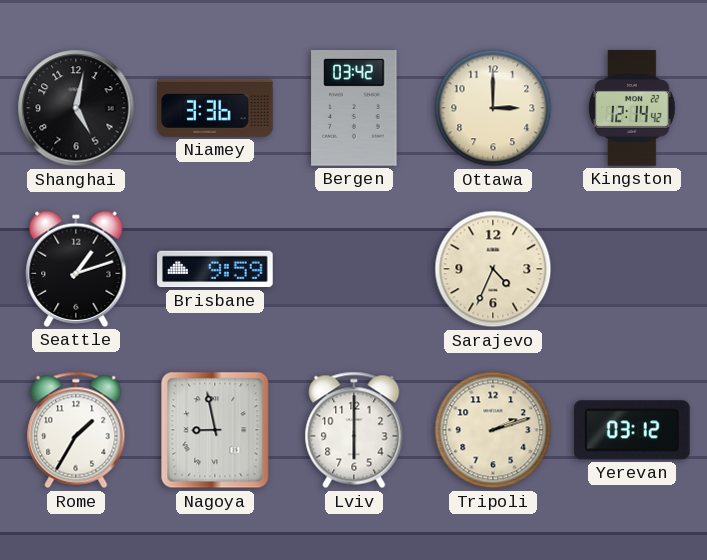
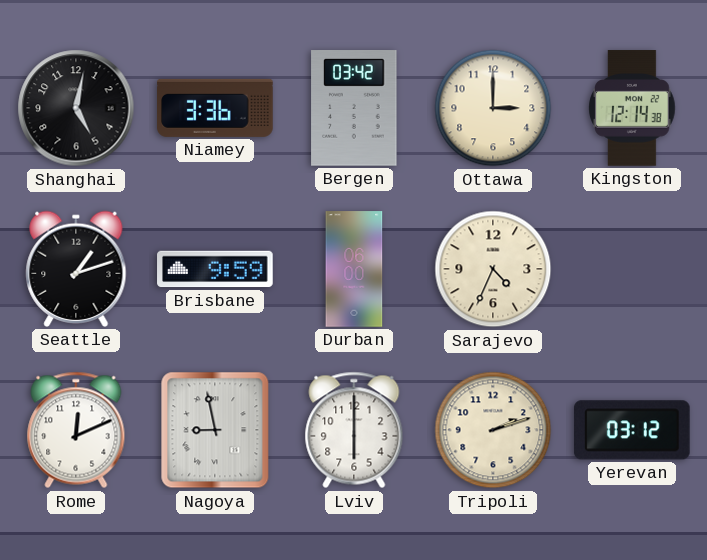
Kingston: 12:14:42 -> 12:14:38
Durban: none -> 06:00
Rome: 1:35 -> 12:11
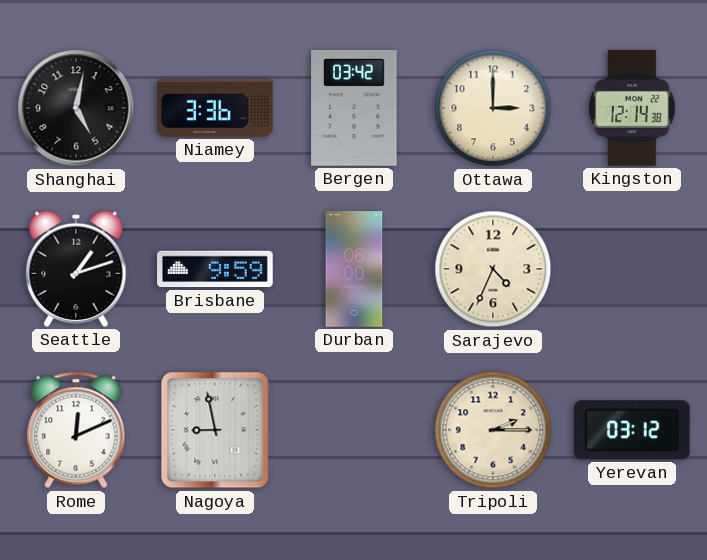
Lviv: 6:00 -> none
Tripoli: 2:12 -> 2:15
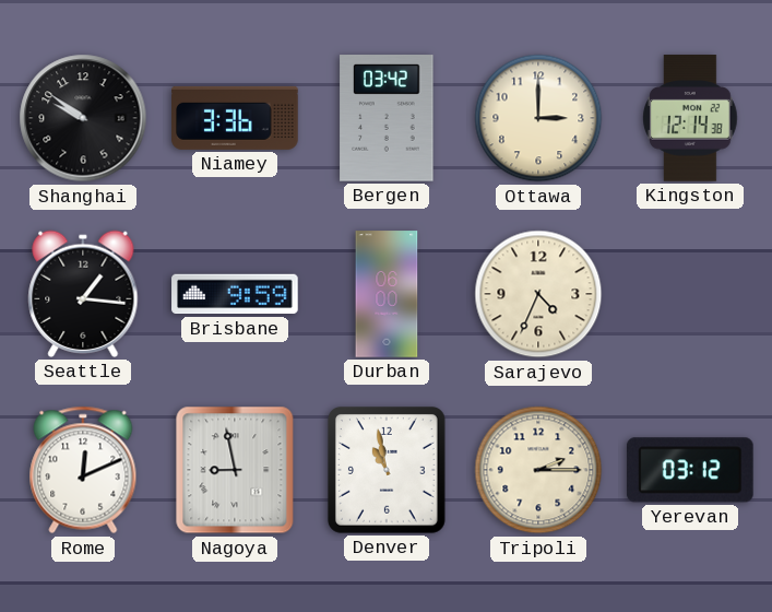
Shanghai: 5:02 -> 9:51
Seattle: 1:12 -> 1:16
Denver: none -> 10:58
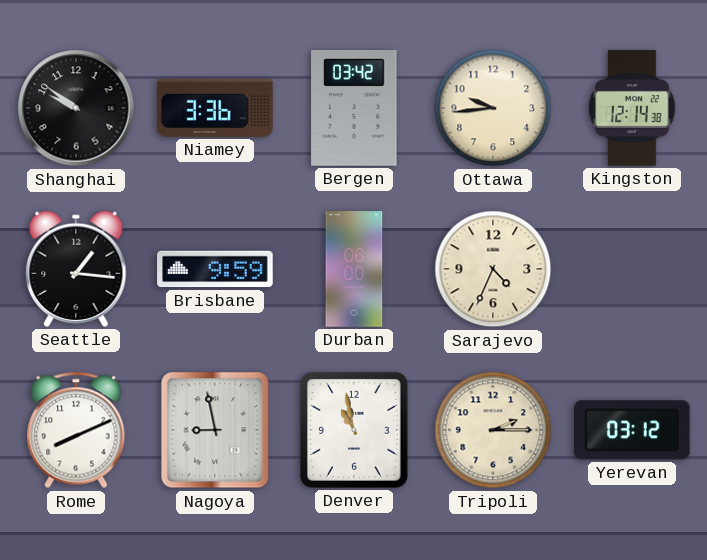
Ottawa: 3:00 -> 9:44
Rome: 12:11 -> 8:11
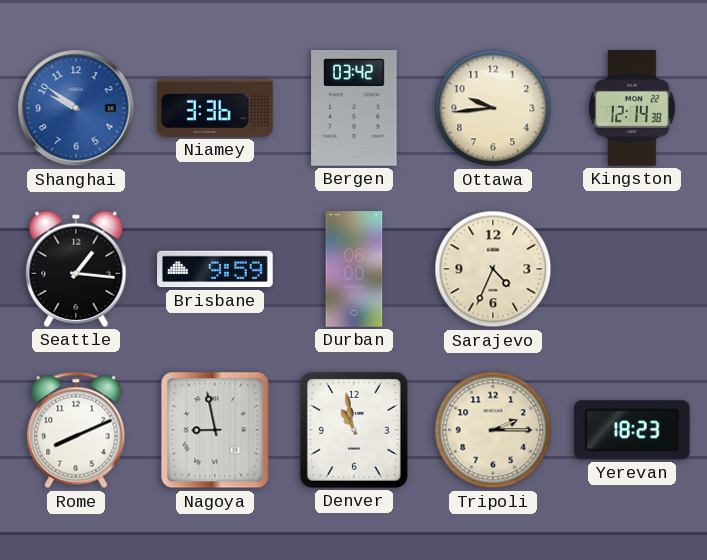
Shanghai dial: black -> blue
Yerevan: 03:12 -> 18:23
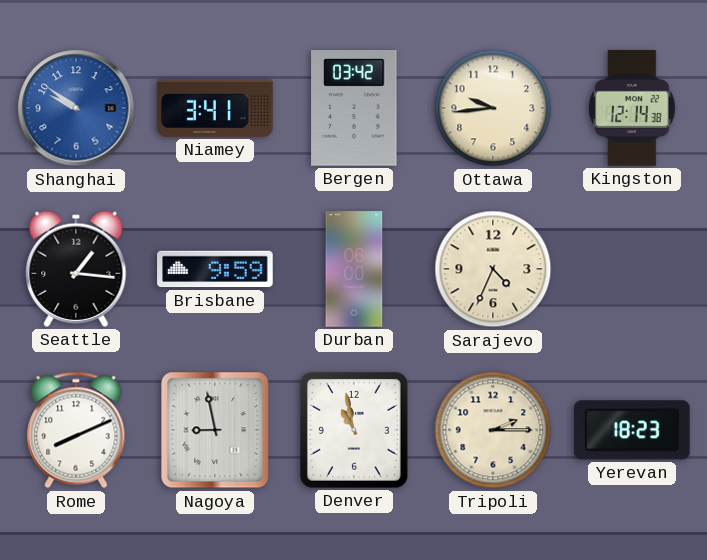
Niamey: 3:36 -> 3:41
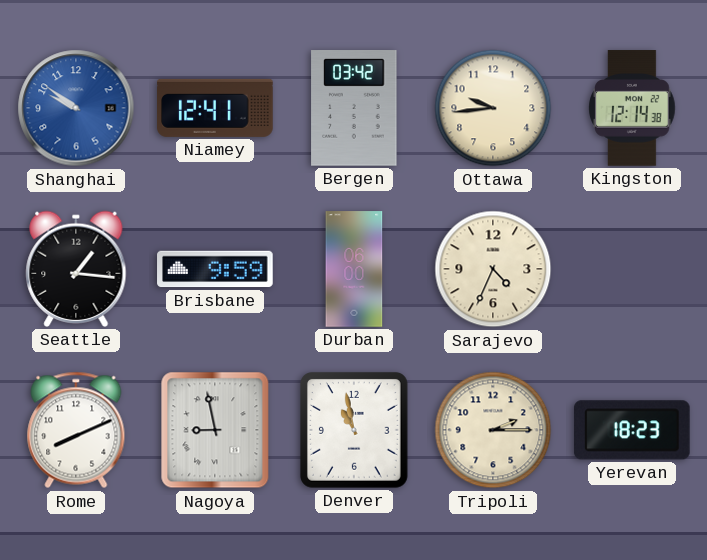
Niamey: 3:41 -> 12:41
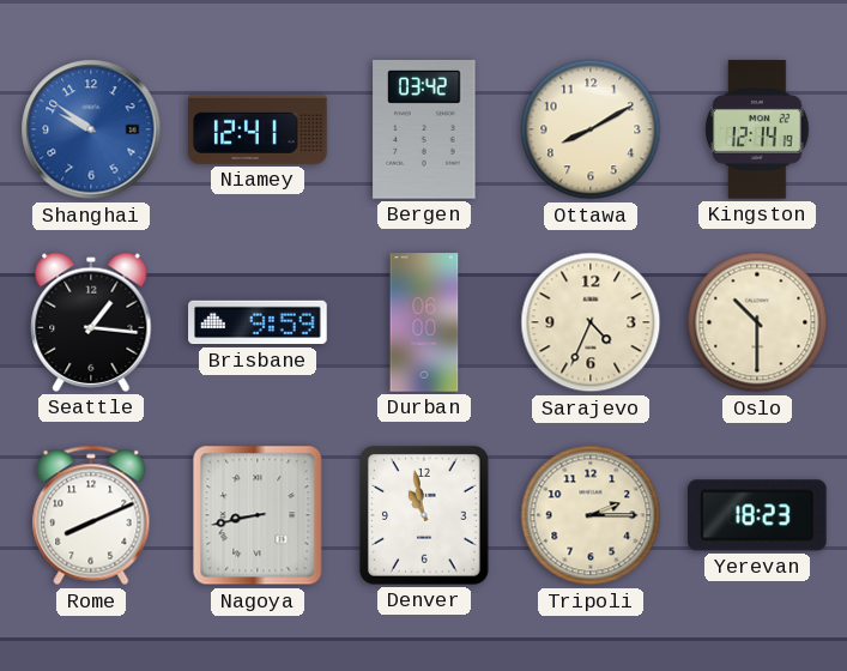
Ottawa: 9:44 -> 8:10
Kingston: 12:14:38 -> 12:14:19
Oslo: none -> 10:30
Nagoya: 8:58 -> 8:43
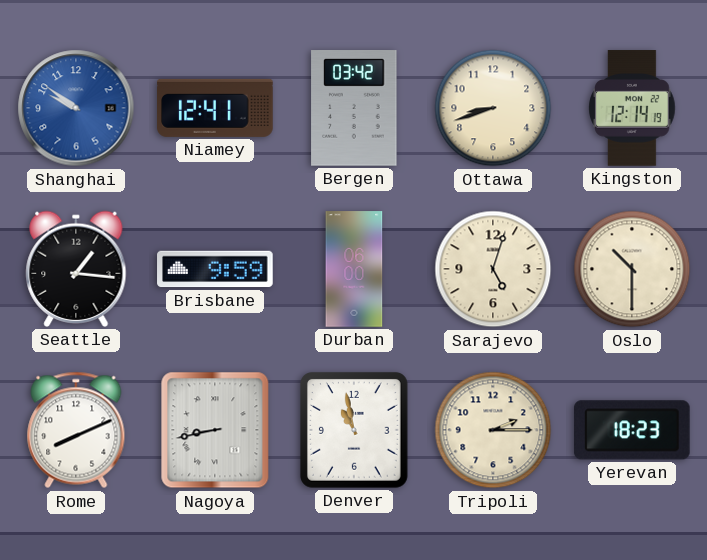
Ottawa: 8:10 -> 8:42
Sarajevo: 4:34 -> 5:03
